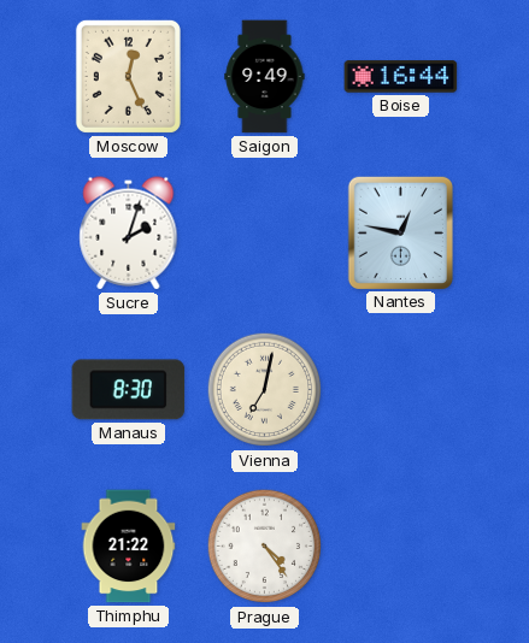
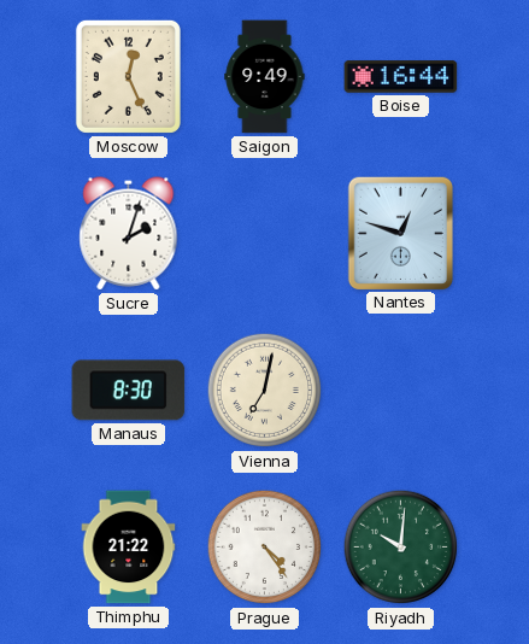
Nantes: 12:47 -> 12:48
Riyadh: none -> 10:01
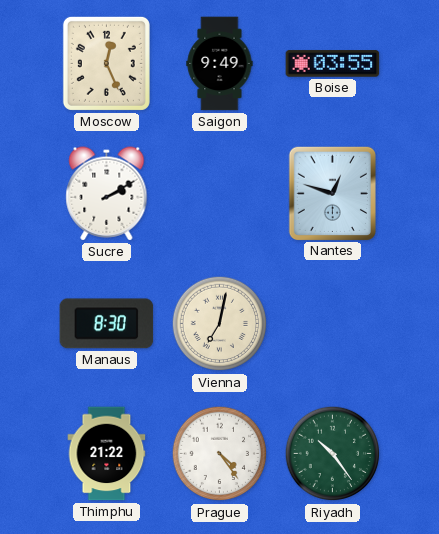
Boise: 16:44 -> 03:55
Sucre: 2:03 -> 2:10
Riyadh: 10:01 -> 10:24
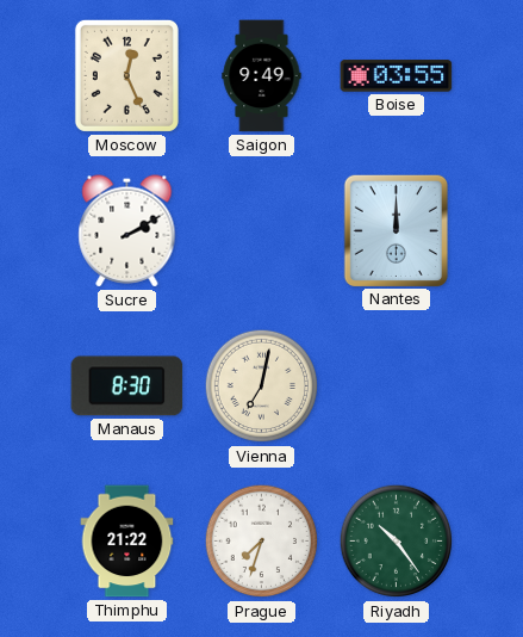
Nantes: 12:48 -> 12:00
Prague: 4:24 -> 7:33
